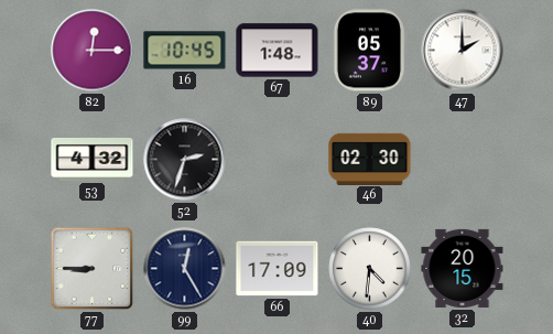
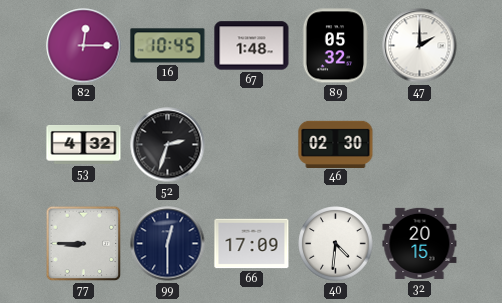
89: 05:37 -> 05:32
99: 12:25 -> 12:30
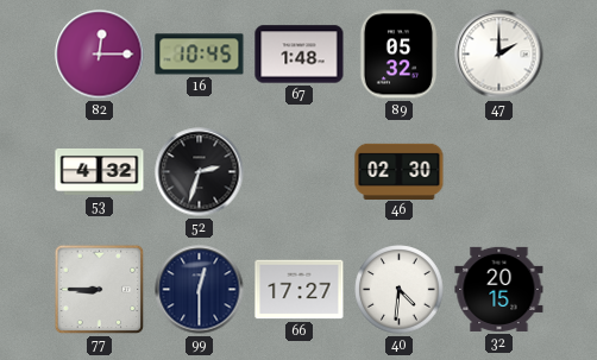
66: 17:09 -> 17:27
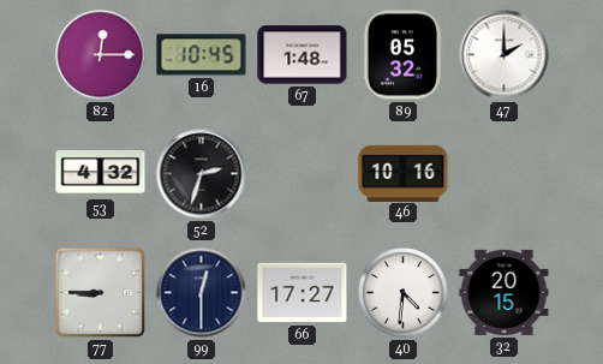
46: 02:30 -> 10:16
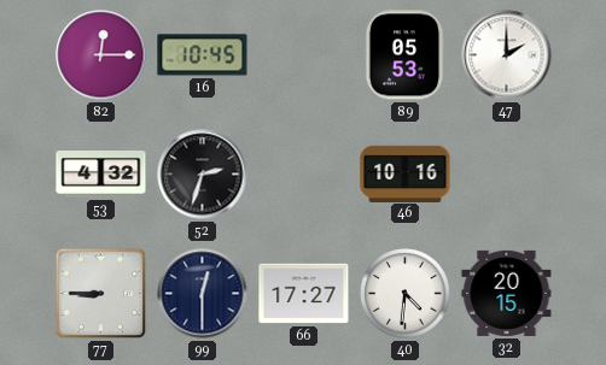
67: 1:48 -> none
89: 05:32 -> 05:53
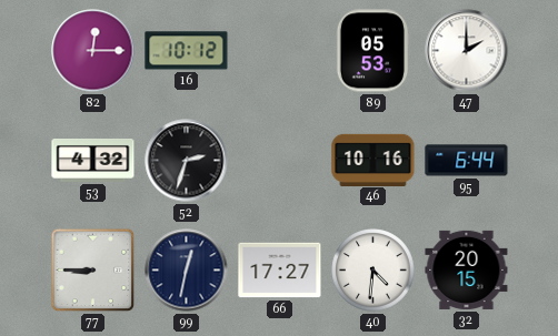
16: 10:45 -> 10:12
95: none -> 6:44
99: 12:30 -> 12:32
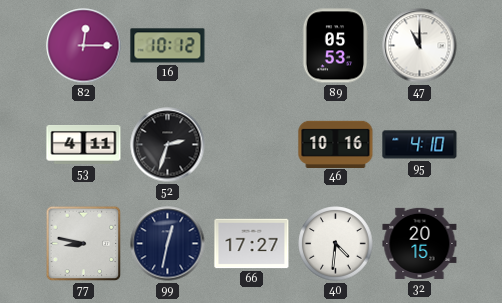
47: 2:00 -> 11:00
53: 4:32 -> 4:11
95: 6:44 -> 4:10
77: 8:45 -> 8:47
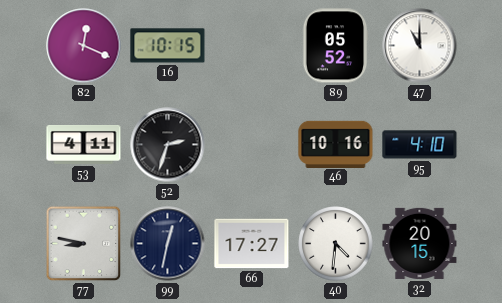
82: 12:15 -> 12:19
16: 10:12 -> 10:15
89: 05:53 -> 05:52
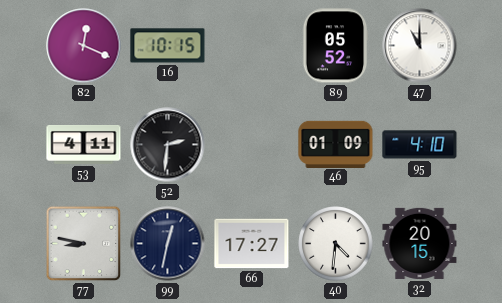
52: 2:33 -> 2:31
46: 10:16 -> 01:09
